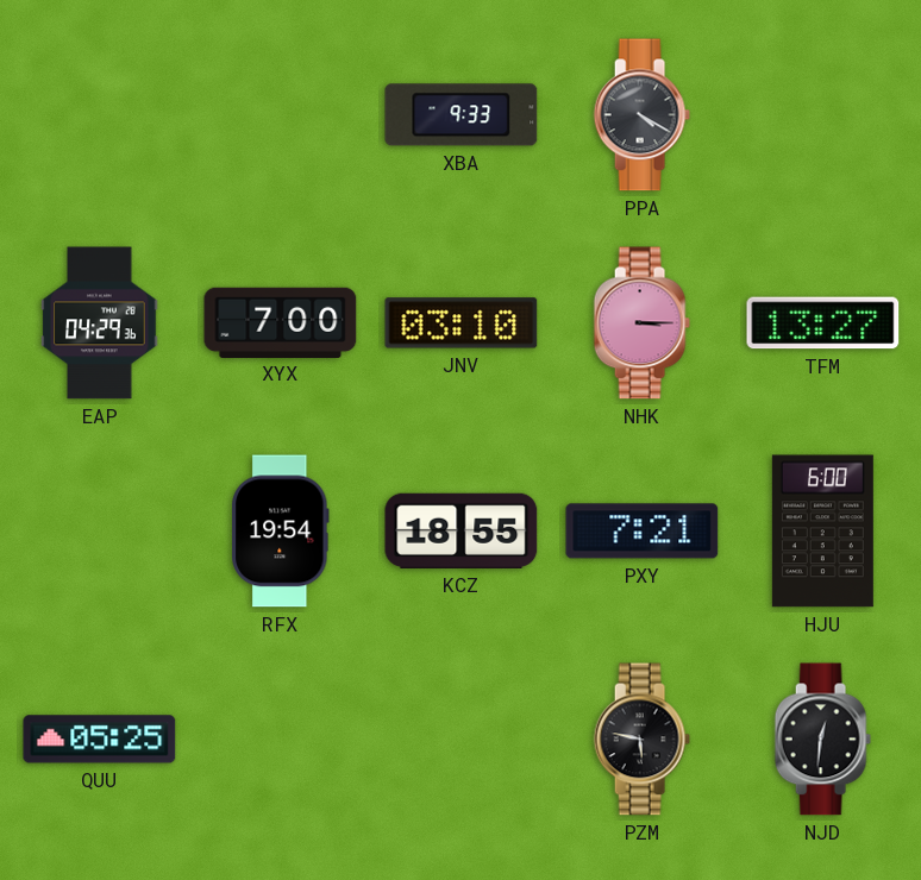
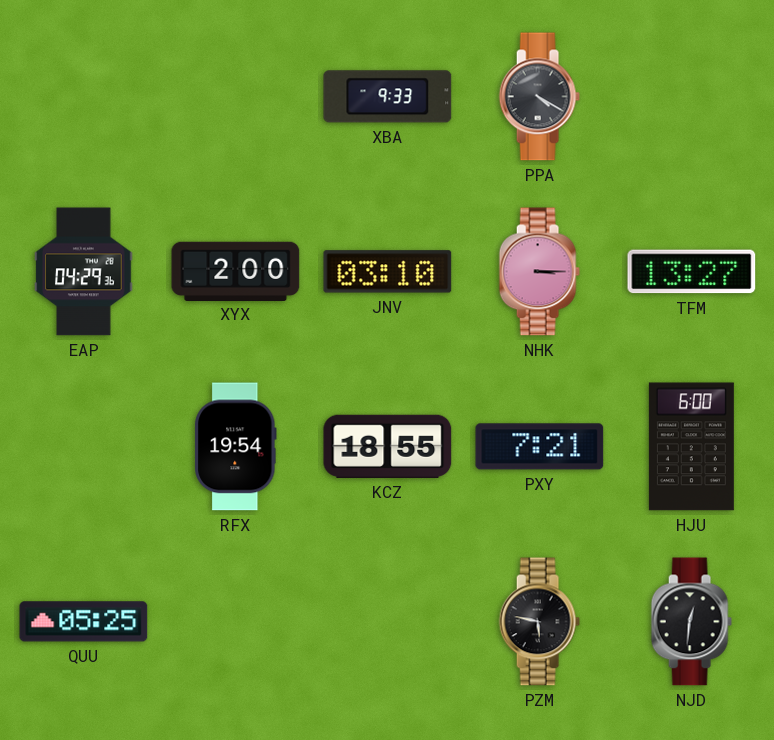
XYX: 7:00 -> 2:00
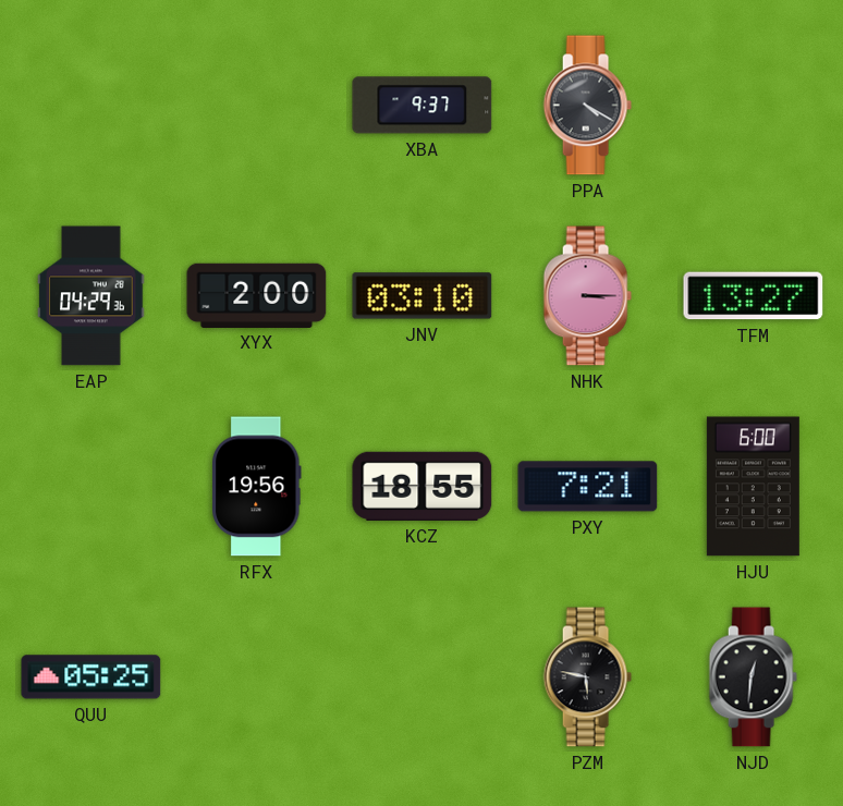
XBA: 9:33 -> 9:37
RFX: 19:54 -> 19:56
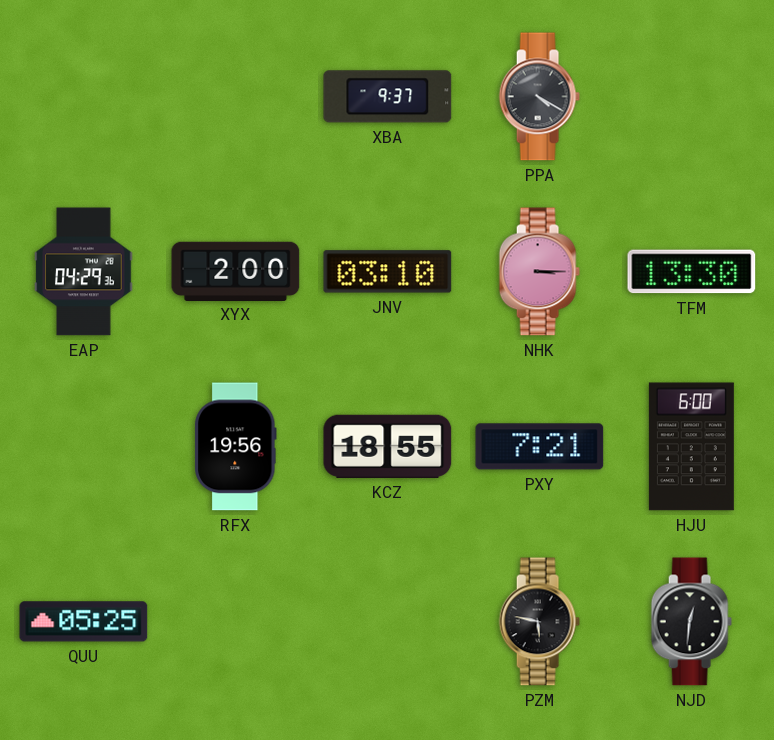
TFM: 13:27 -> 13:30
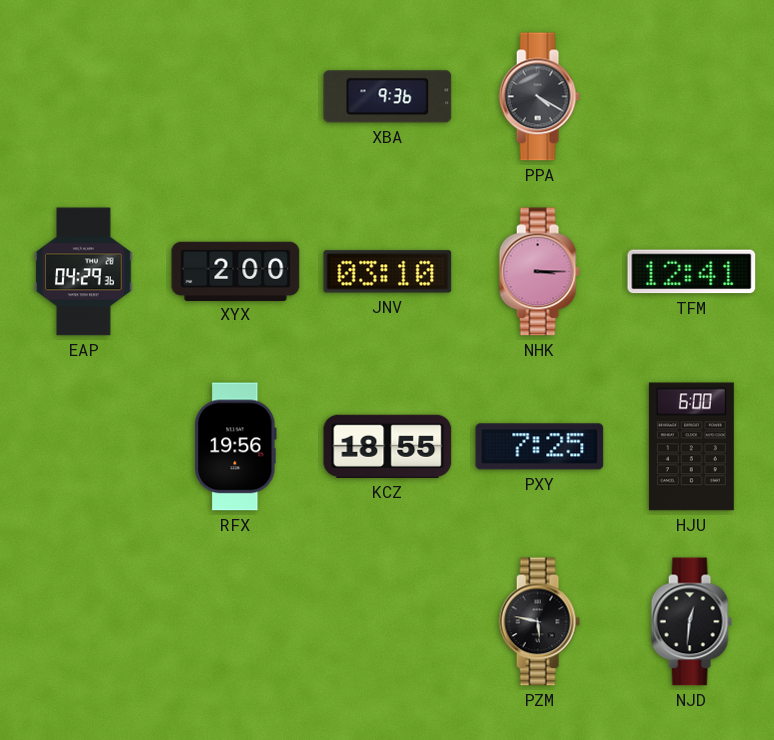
XBA: 9:37 -> 9:36
TFM: 13:30 -> 12:41
PXY: 7:21 -> 7:25
QUU: 05:25 -> none
